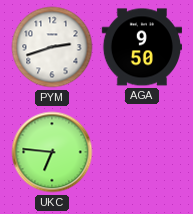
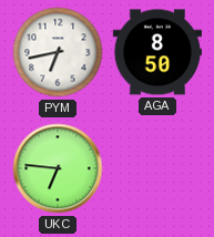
PYM: 2:42 -> 6:43
AGA: 9:50 -> 8:50
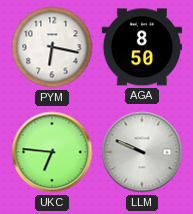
PYM: 6:43 -> 6:17
LLM: none -> 9:49
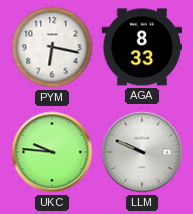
AGA: 8:50 -> 8:33
UKC: 6:46 -> 9:46
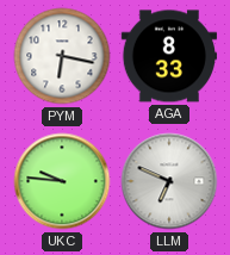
LLM: 9:49 -> 6:49
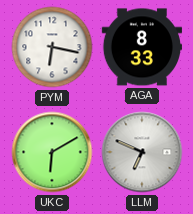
UKC: 9:46 -> 6:10
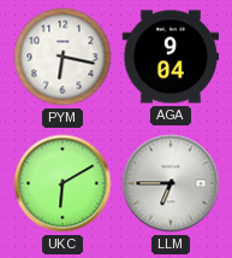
AGA: 8:33 -> 9:04
LLM: 6:49 -> 6:45
